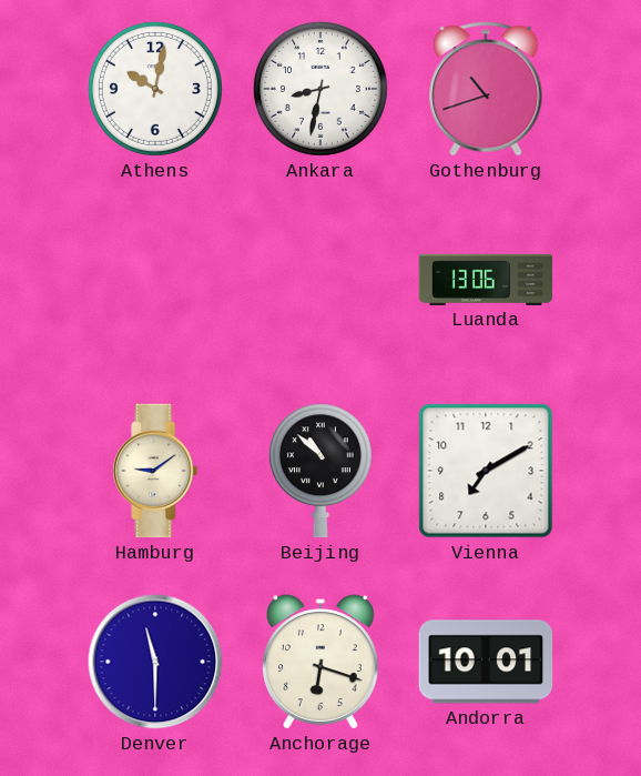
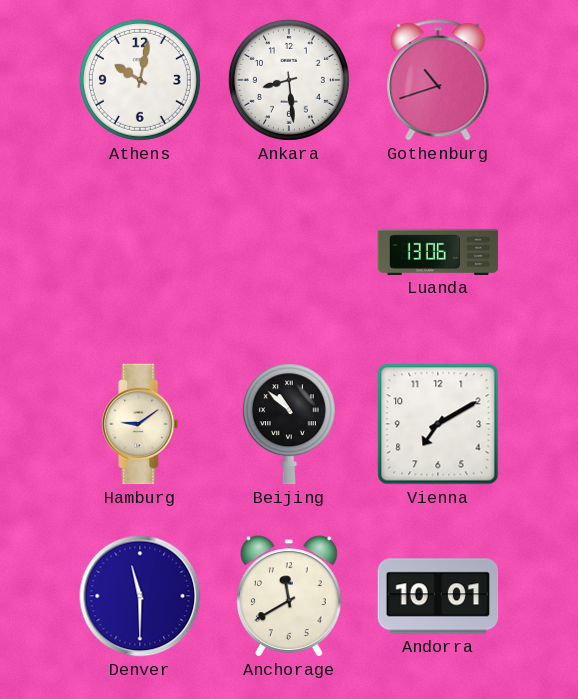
Ankara: 8:32 -> 8:29
Anchorage: 6:18 -> 11:40
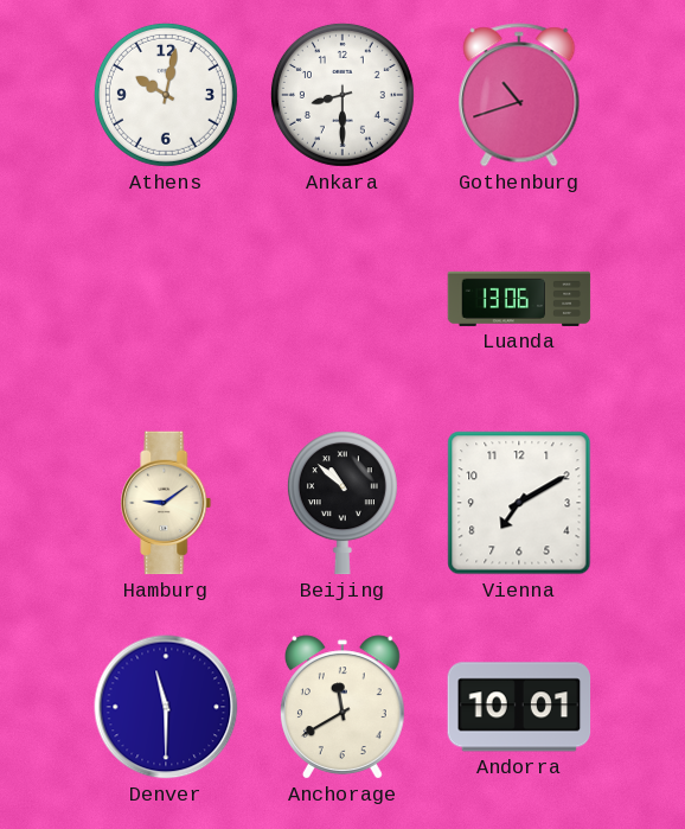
Ankara: 8:29 -> 8:30
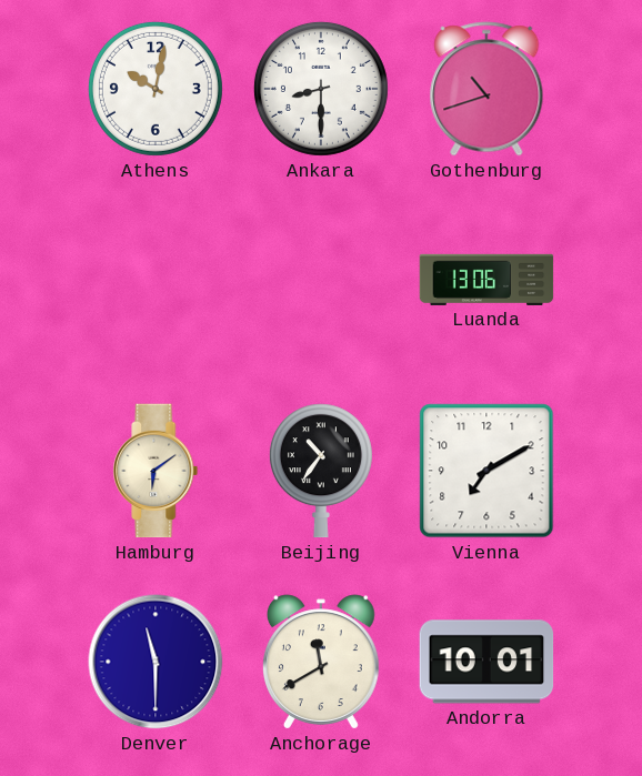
Hamburg: 9:09 -> 6:09
Beijing: 10:52 -> 10:36
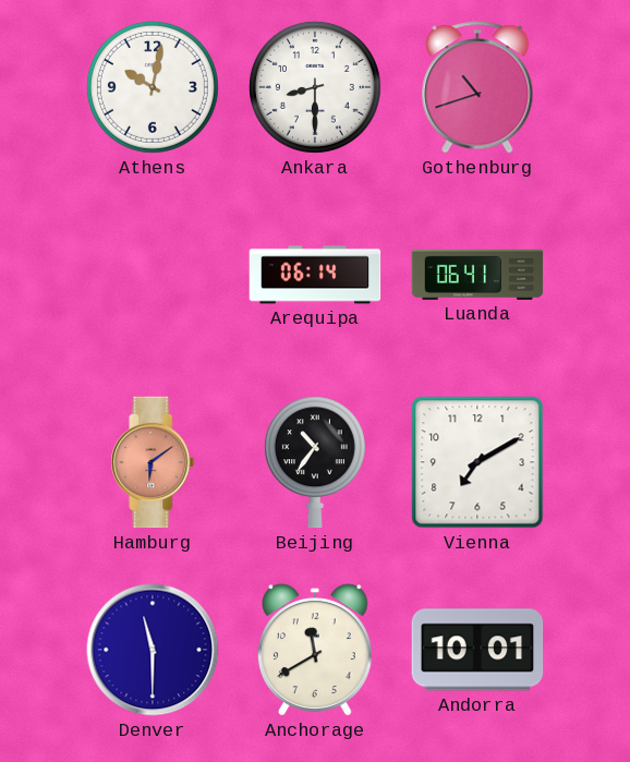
Arequipa: none -> 06:14
Luanda: 13:06 -> 06:41
Hamburg dial: cream -> salmon
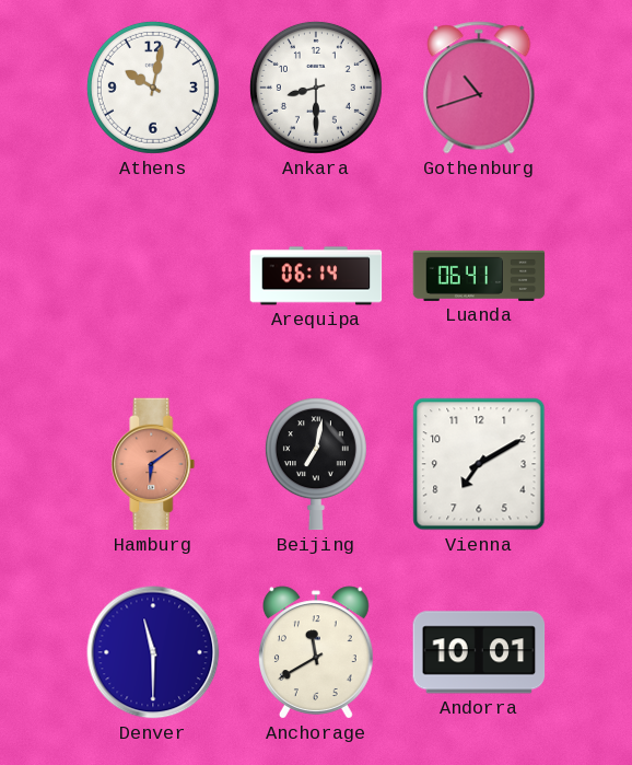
Beijing: 10:36 -> 7:02
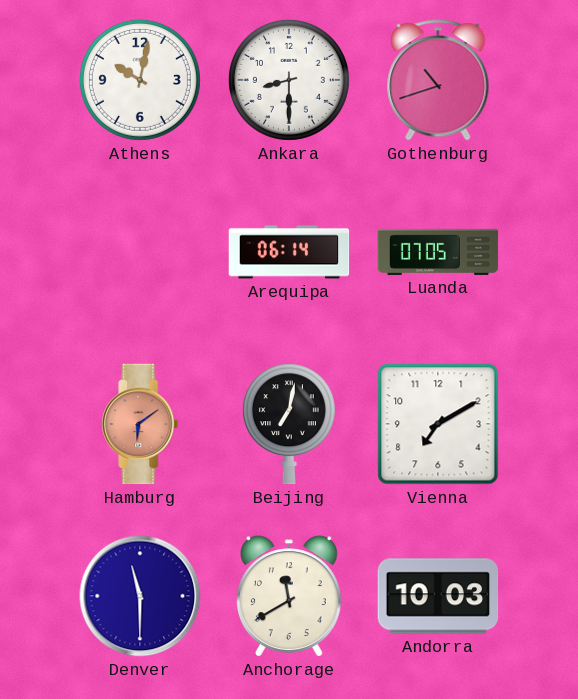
Luanda: 06:41 -> 07:05
Andorra: 10:01 -> 10:03
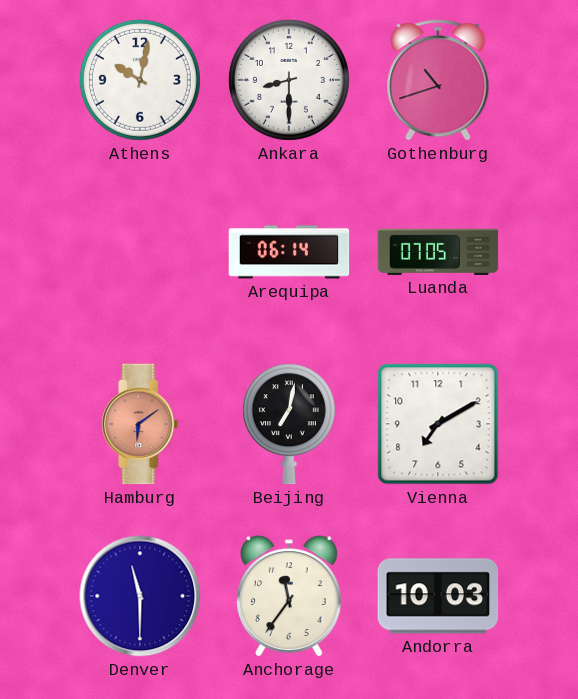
Anchorage: 11:40 -> 11:36
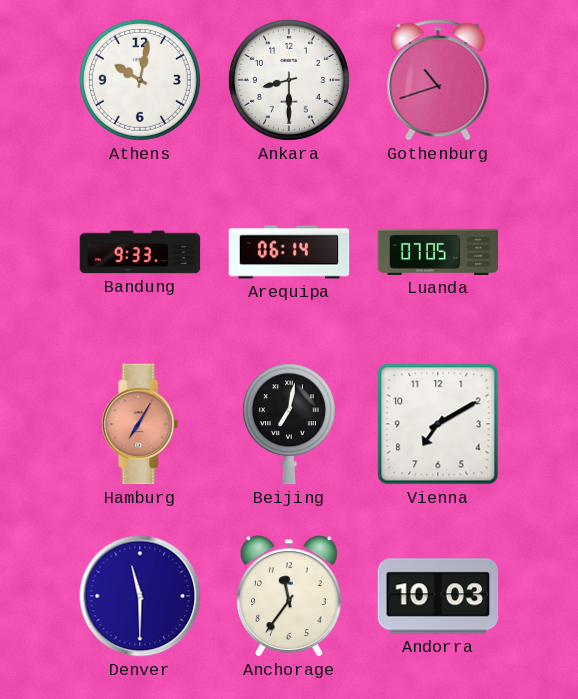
Bandung: none -> 9:33
Hamburg: 6:09 -> 7:05
